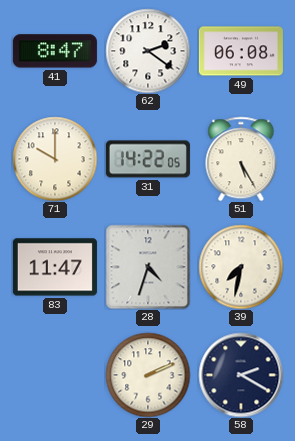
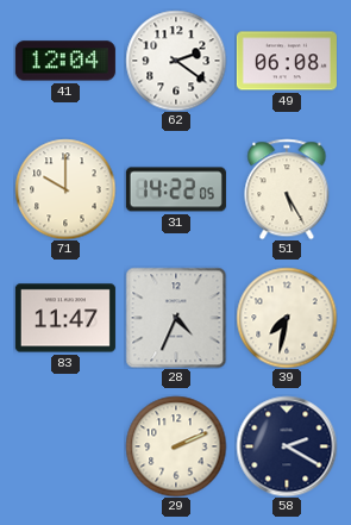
41: 8:47 -> 12:04
28: 4:33 -> 4:34
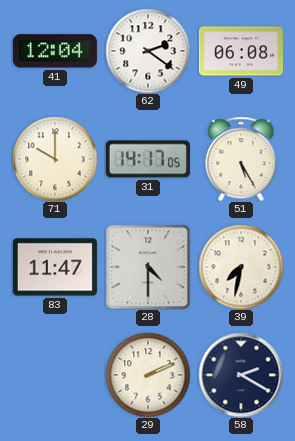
31: 14:22 -> 14:17
28: 4:34 -> 4:30
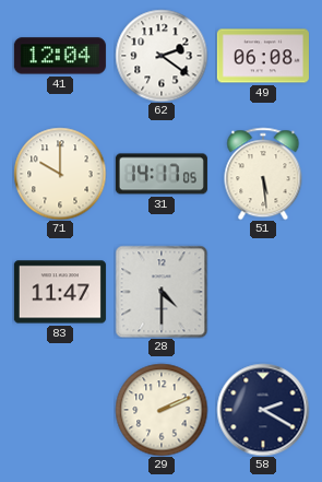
51: 5:25 -> 5:29
39: 7:32 -> none
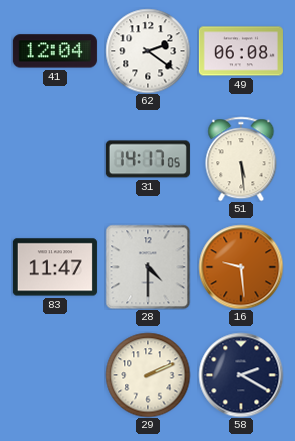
71: 10:00 -> none
16: none -> 9:29
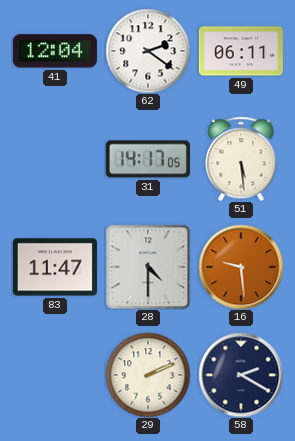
49: 06:08 -> 06:11
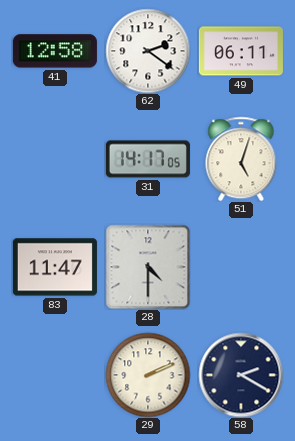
41: 12:04 -> 12:58
51: 5:29 -> 5:03
16: 9:29 -> none
